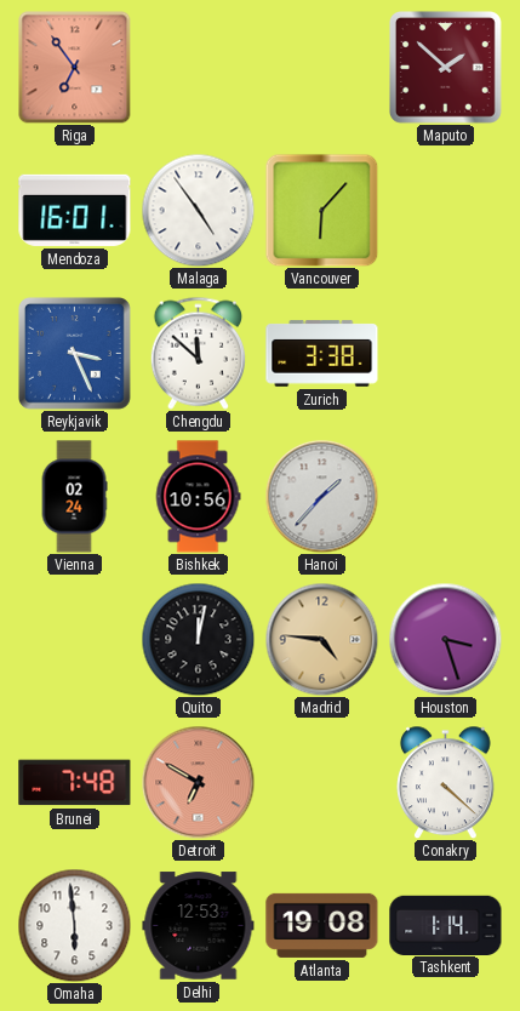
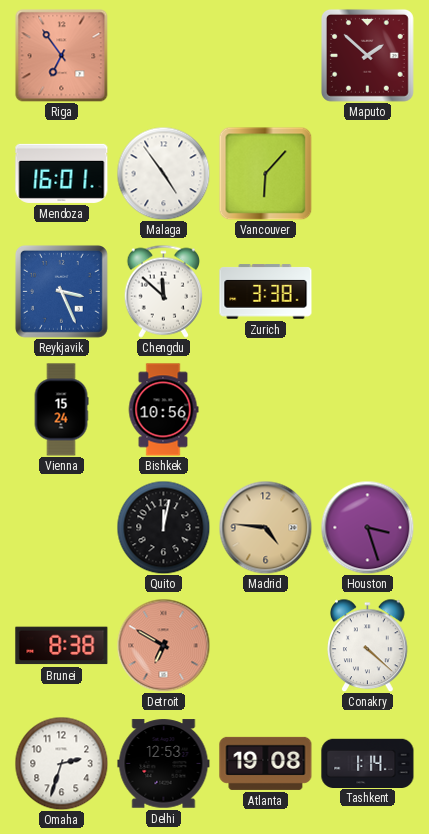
Vienna: 02:24 -> 15:24
Hanoi: 1:37 -> none
Brunei: 7:48 -> 8:38
Omaha: 5:59 -> 2:33
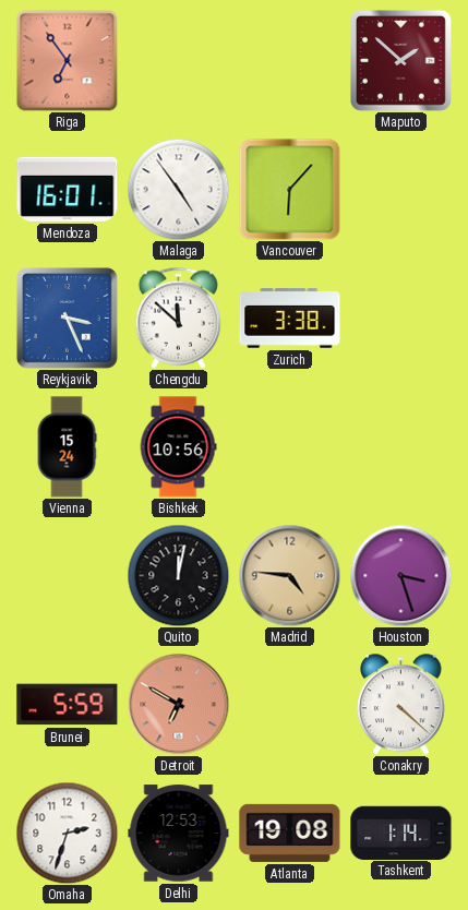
Brunei: 8:38 -> 5:59
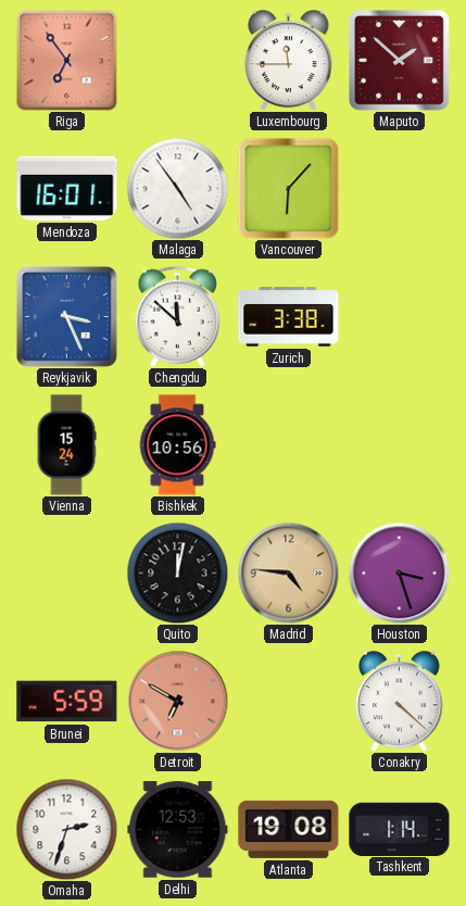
Luxembourg: none -> 11:45
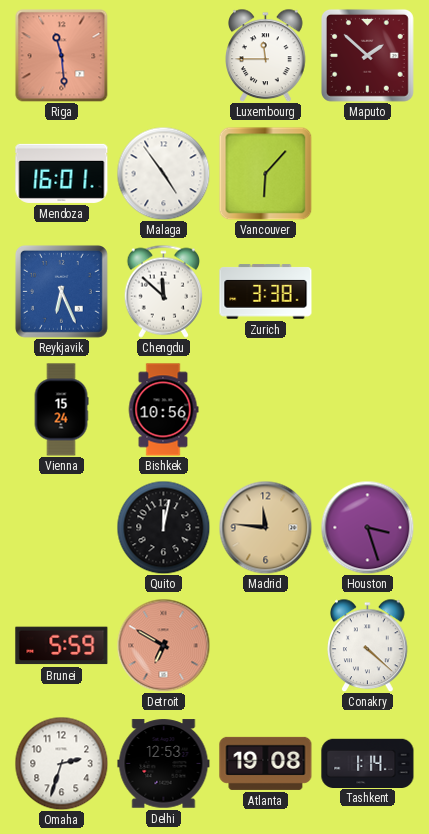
Riga: 6:54 -> 11:29
Reykjavik: 3:26 -> 6:26
Madrid: 4:46 -> 11:46
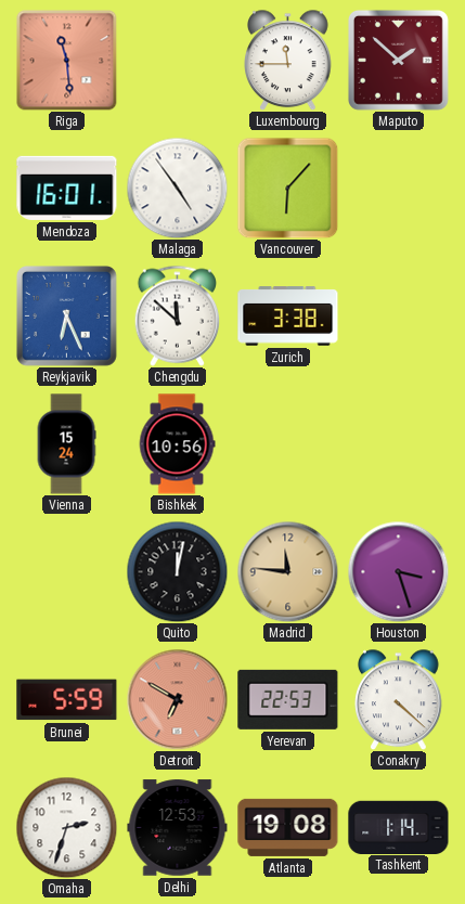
Yerevan: none -> 22:53
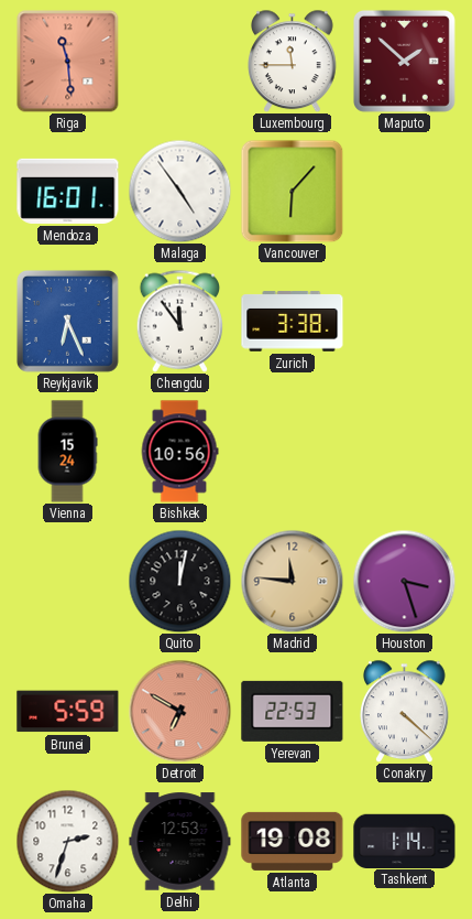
Chengdu: 11:52 -> 11:54
